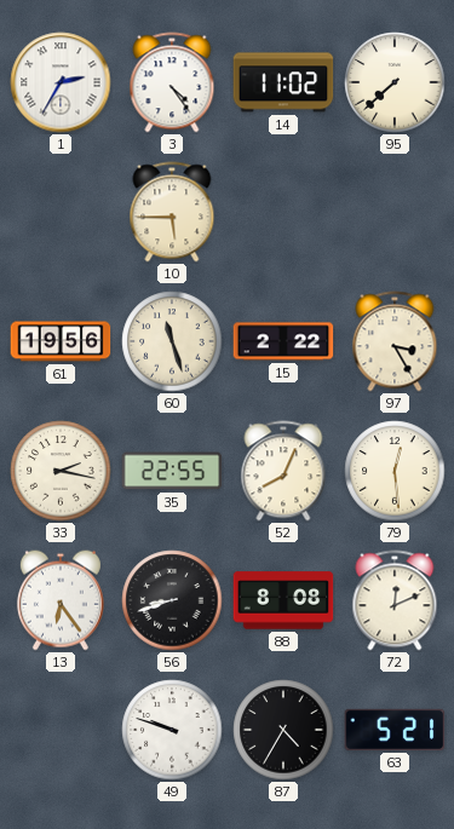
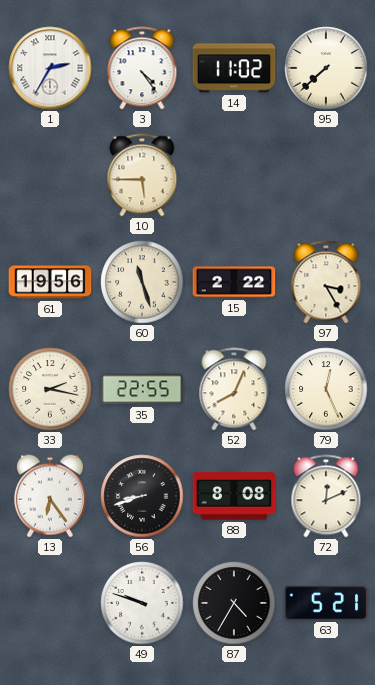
79: 12:29 -> 12:26
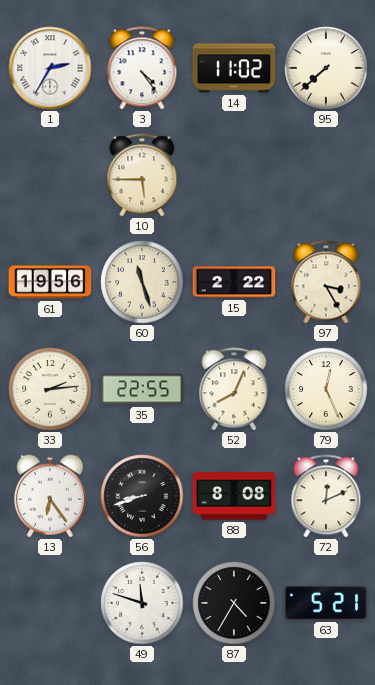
33: 2:17 -> 2:14
49: 9:48 -> 11:48
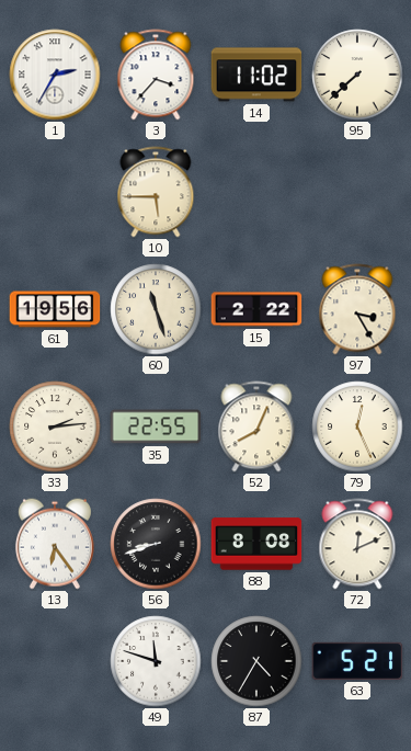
3: 4:24 -> 3:37
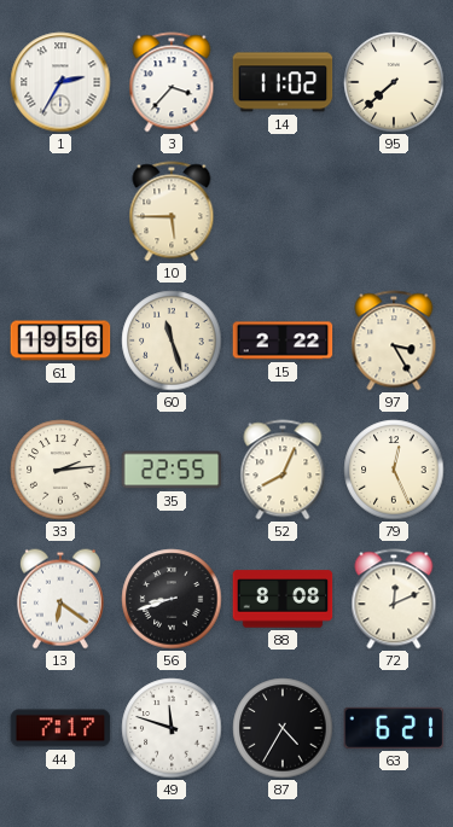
13: 6:24 -> 6:21
44: none -> 7:17
63: 5:21 -> 6:21
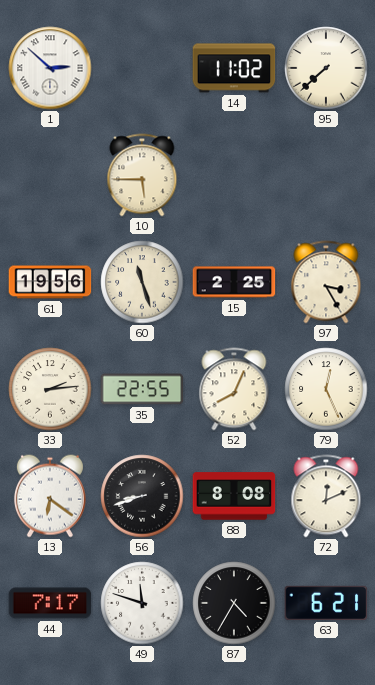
1: 2:35 -> 2:52
3: 3:37 -> none
15: 2:22 -> 2:25
